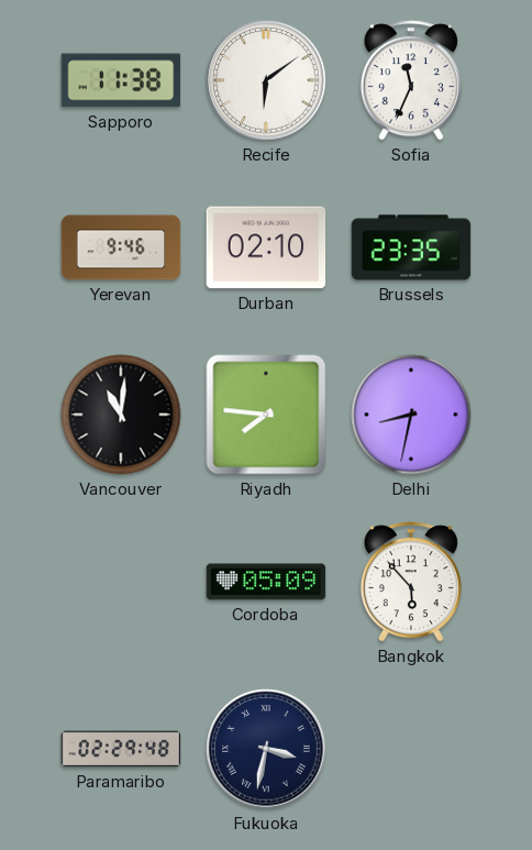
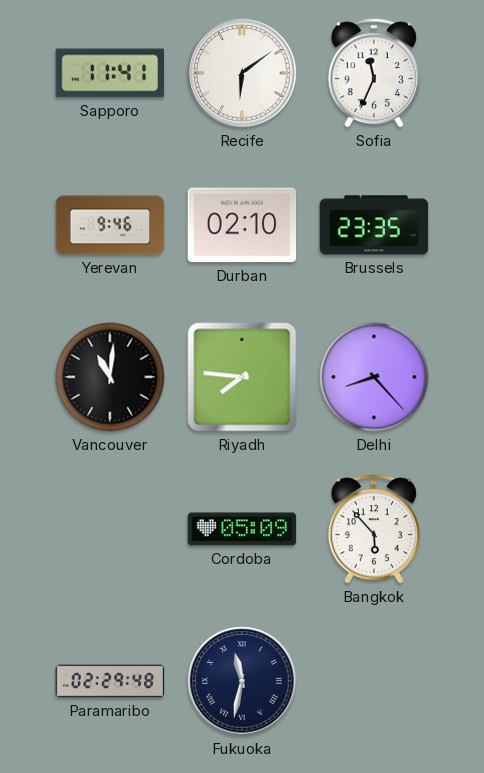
Sapporo: 11:38 -> 11:41
Delhi: 8:32 -> 8:23
Fukuoka: 3:32 -> 11:32
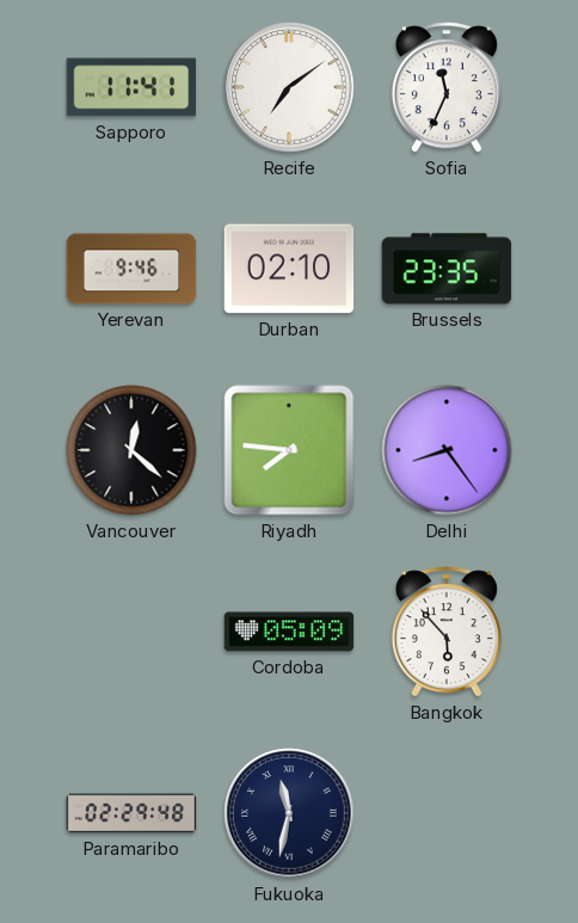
Recife: 6:09 -> 7:09
Vancouver: 11:01 -> 12:22
Delhi: 8:23 -> 8:24
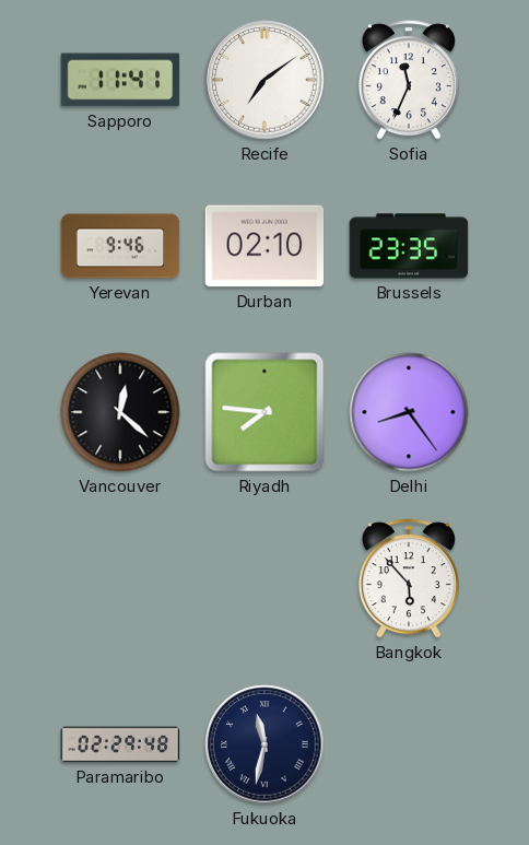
Cordoba: 05:09 -> none
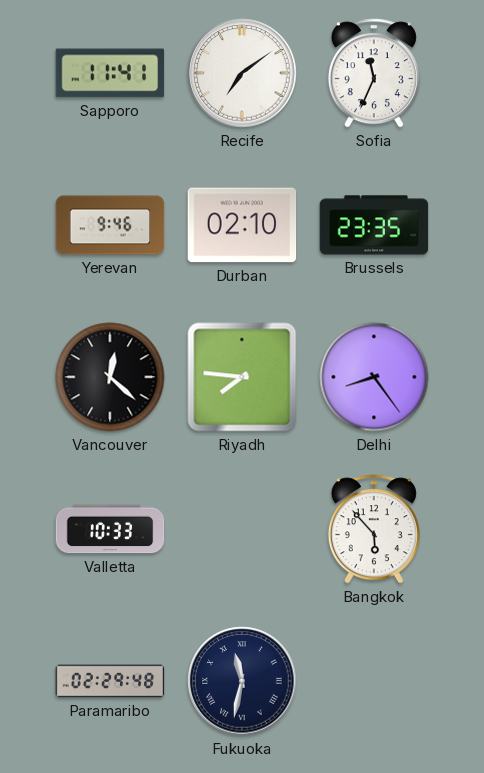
Valletta: none -> 10:33
